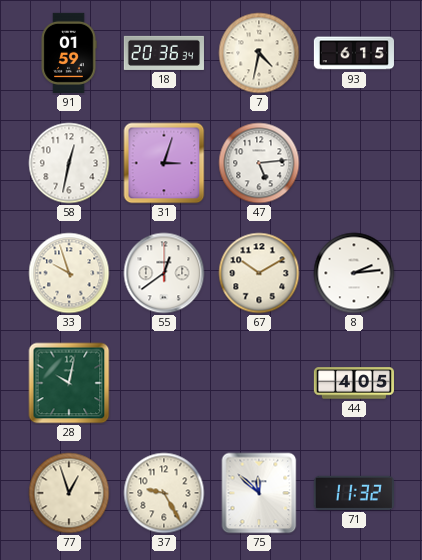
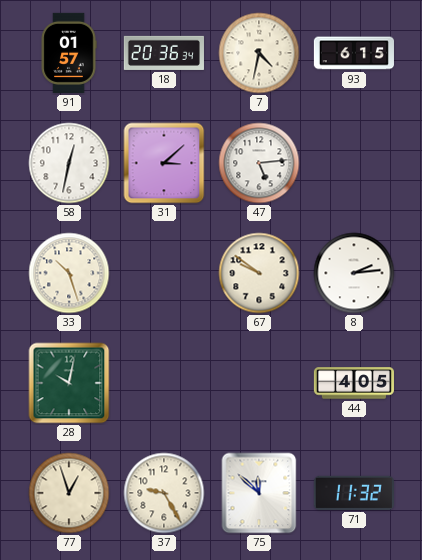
91: 01:59 -> 01:57
31: 3:03 -> 3:08
33: 9:57 -> 10:27
55: 12:39 -> none
67: 10:10 -> 9:51
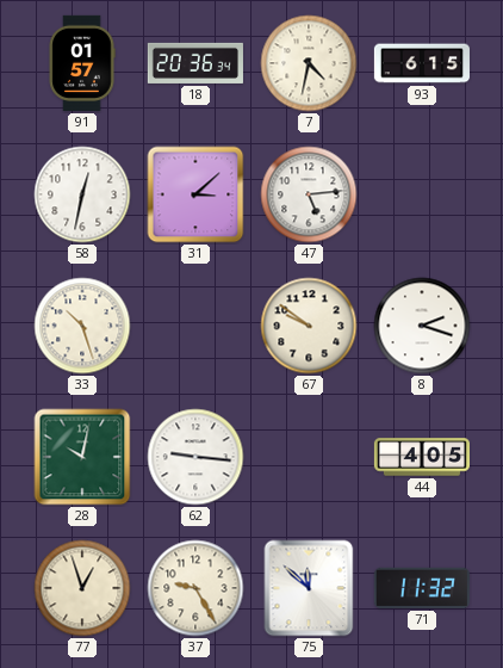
8: 2:14 -> 2:18
62: none -> 9:16
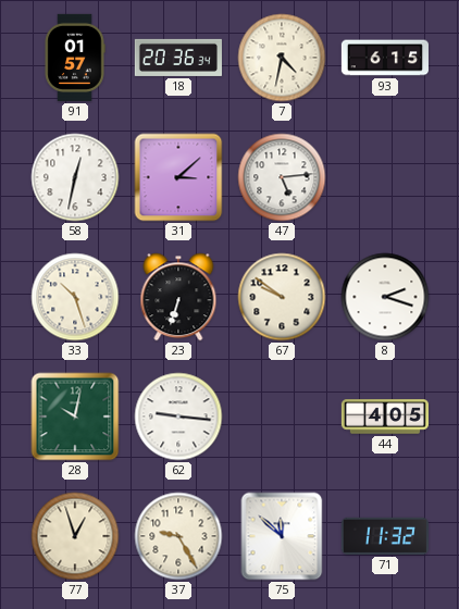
23: none -> 6:33
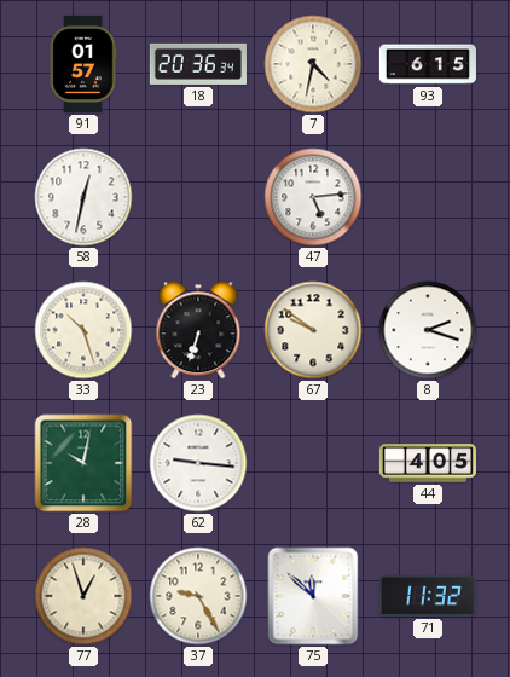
31: 3:08 -> none
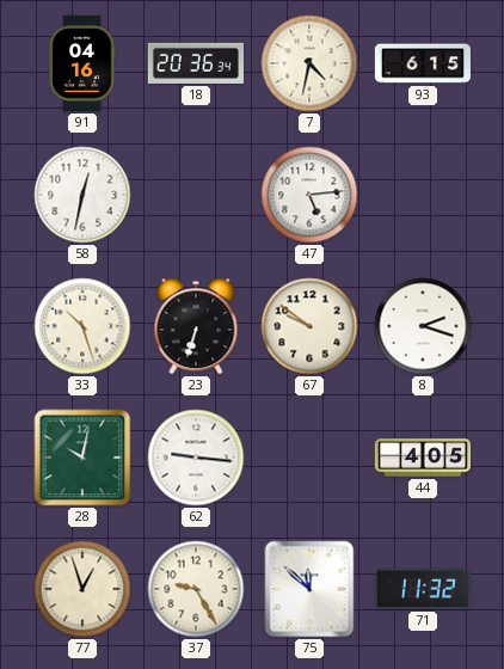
91: 01:57 -> 04:16
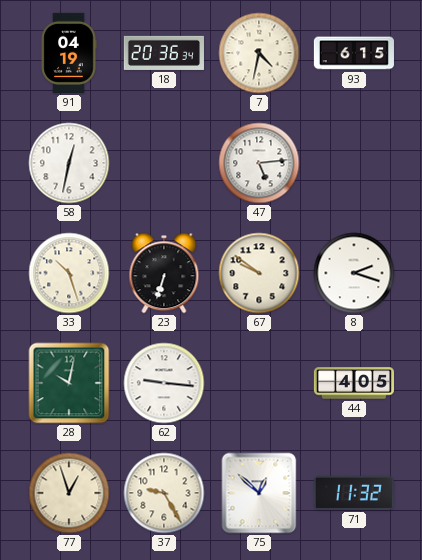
91: 04:16 -> 04:19
75: 11:52 -> 12:52
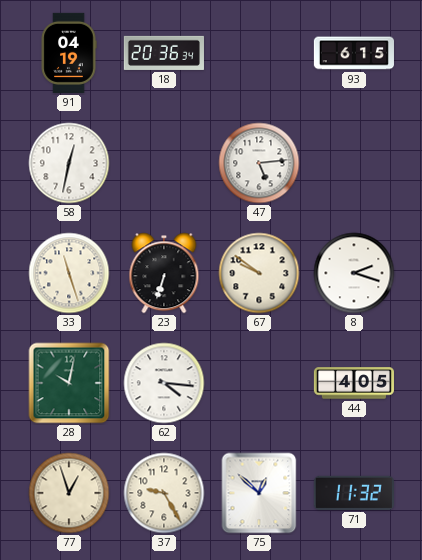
7: 4:32 -> none
33: 10:27 -> 11:27
62: 9:16 -> 4:16
